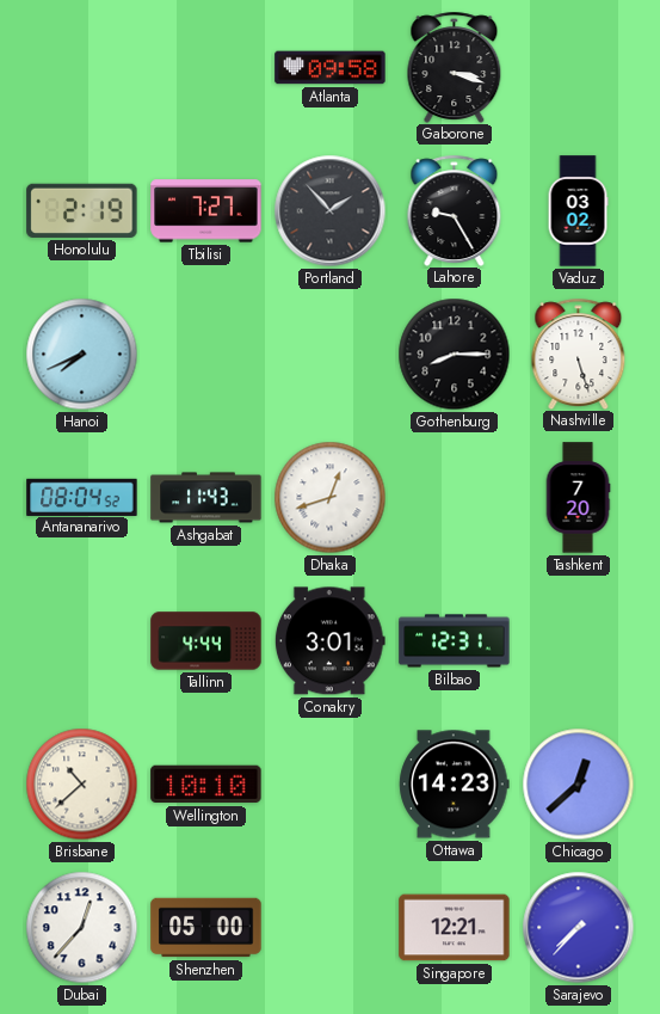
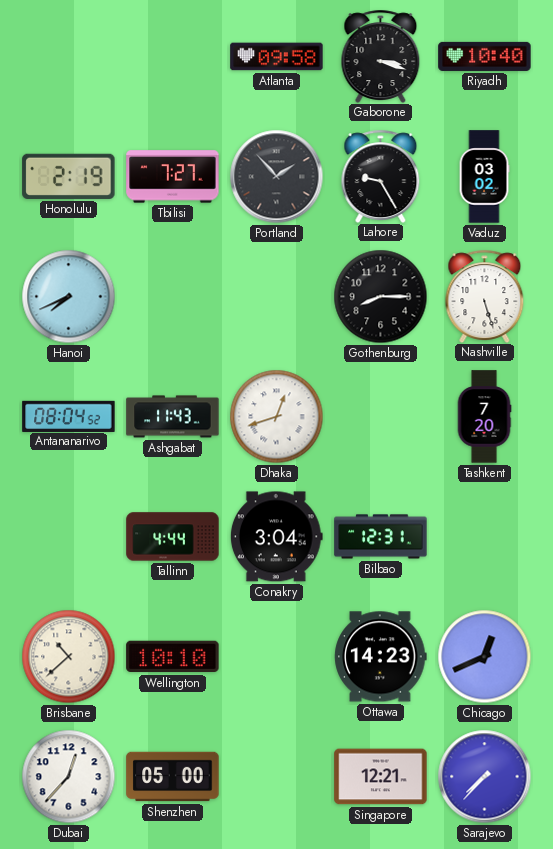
Riyadh: none -> 10:40
Conakry: 3:01 -> 3:04
Chicago: 12:38 -> 12:41
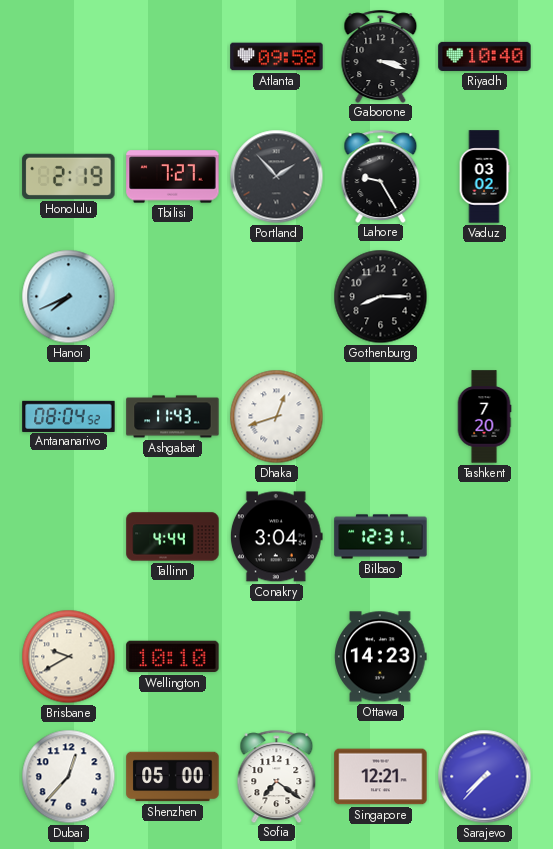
Nashville: 5:27 -> none
Brisbane: 10:38 -> 9:40
Chicago: 12:41 -> none
Sofia: none -> 7:21
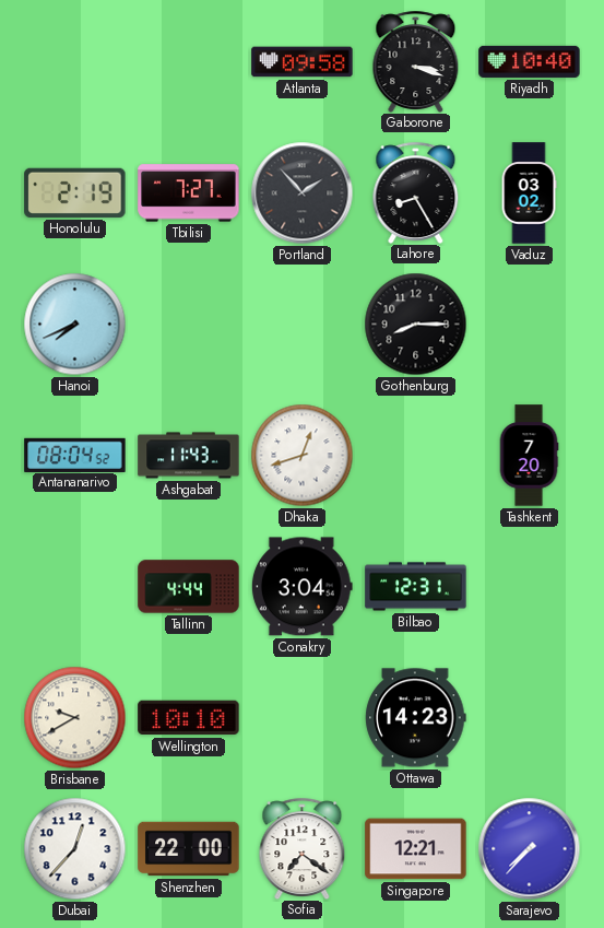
Lahore: 9:25 -> 8:25
Shenzhen: 05:00 -> 22:00
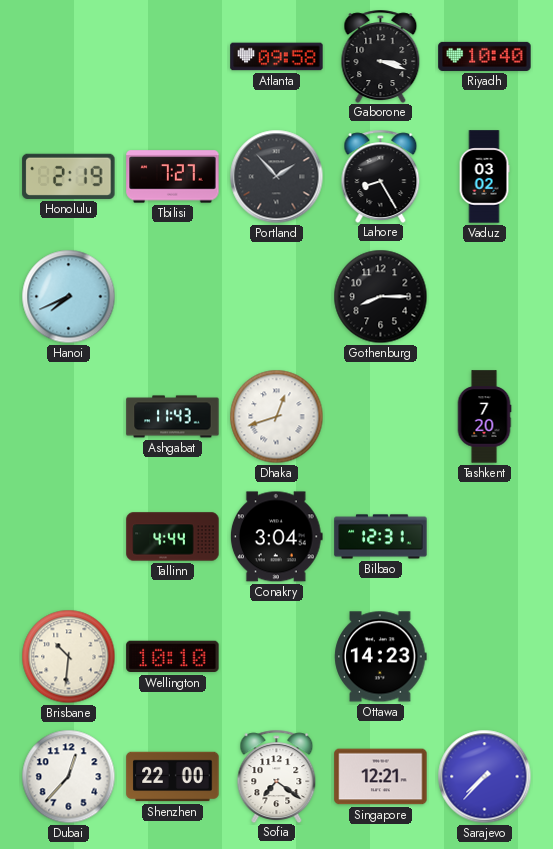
Antananarivo: 08:04 -> none
Brisbane: 9:40 -> 10:31
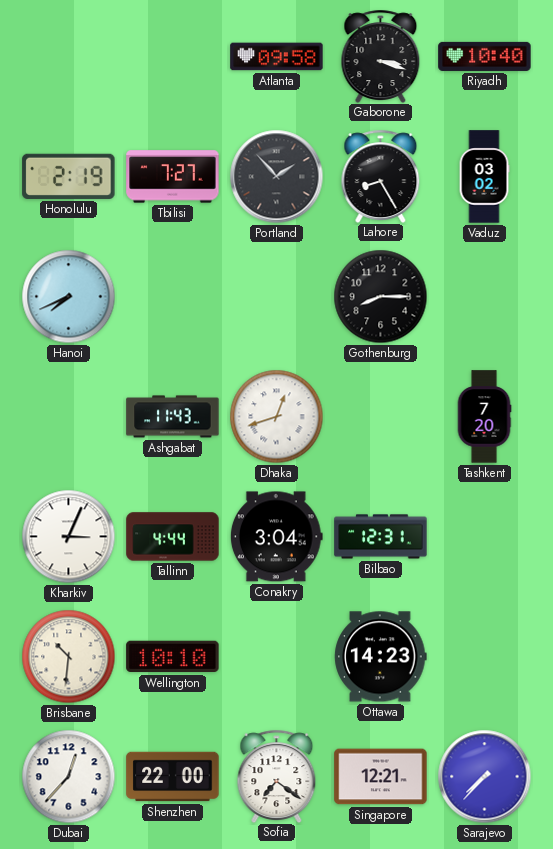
Kharkiv: none -> 3:04
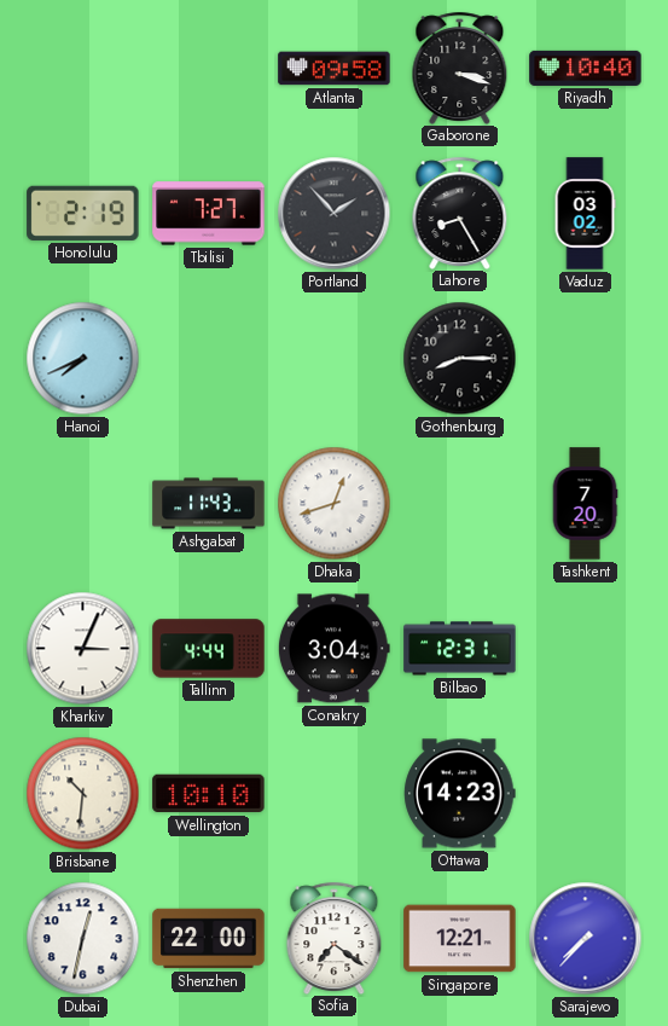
Dubai: 12:37 -> 12:32
